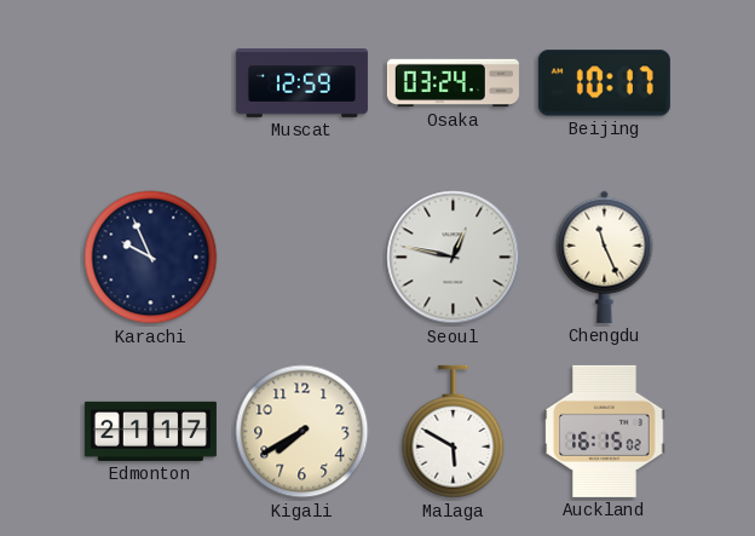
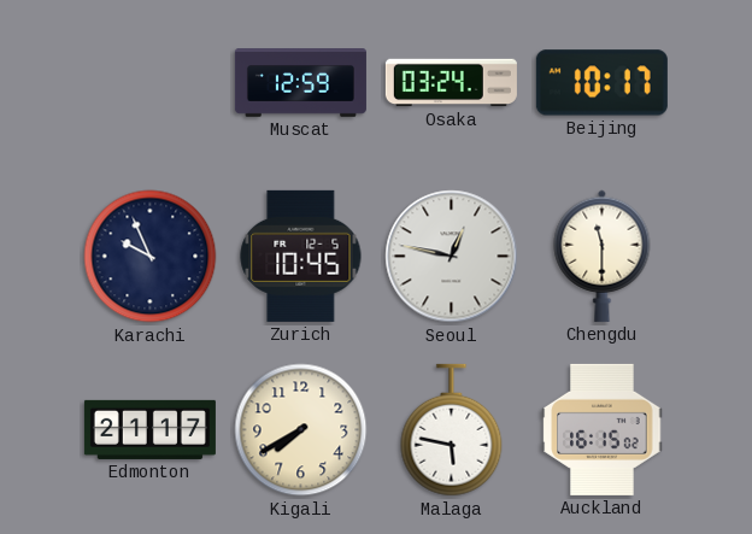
Zurich: none -> 10:45
Chengdu: 11:26 -> 11:30
Malaga: 5:50 -> 5:47
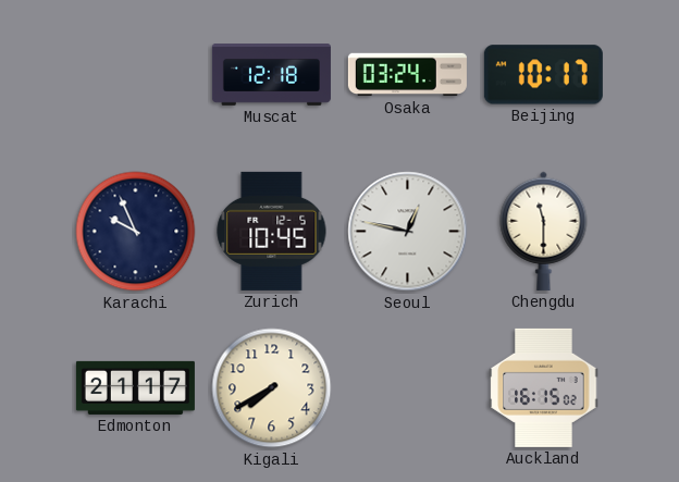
Muscat: 12:59 -> 12:18
Malaga: 5:47 -> none
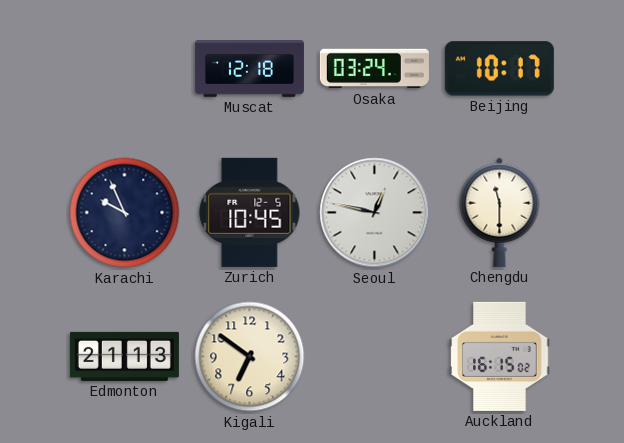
Edmonton: 21:17 -> 21:13
Kigali: 7:40 -> 6:51
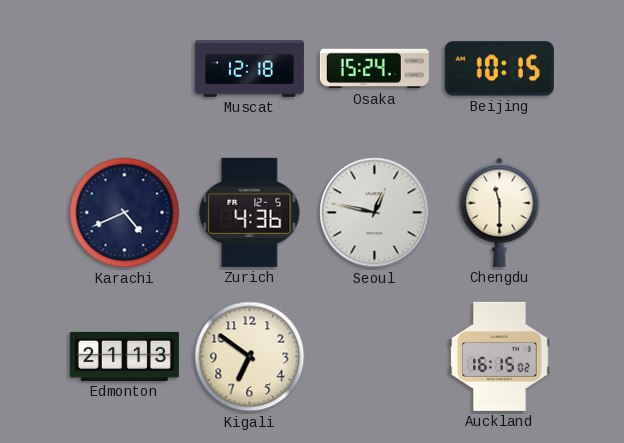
Osaka: 03:24 -> 15:24
Beijing: 10:17 -> 10:15
Karachi: 9:56 -> 4:41
Zurich: 10:45 -> 4:36
